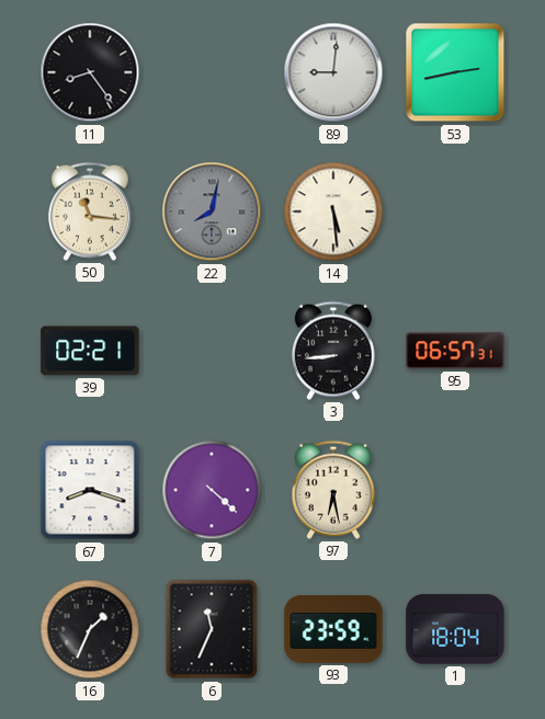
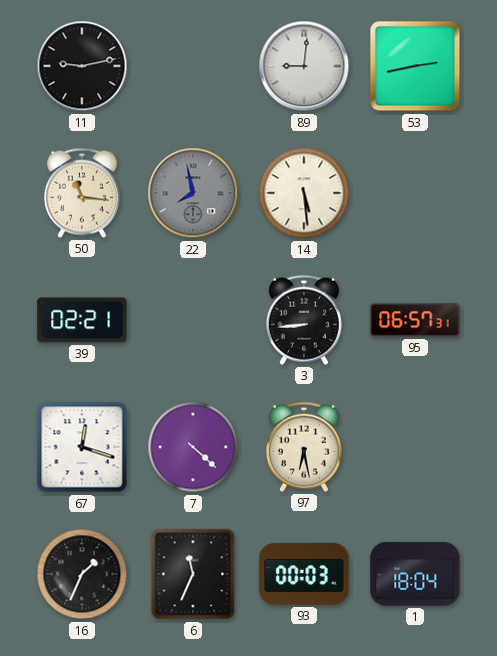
11: 8:24 -> 9:13
22: 8:02 -> 7:58
67: 8:18 -> 12:18
93: 23:59 -> 00:03
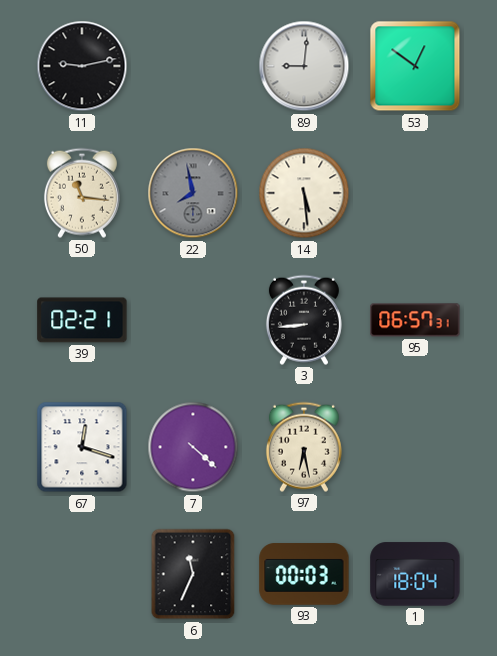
53: 2:43 -> 12:51
16: 1:34 -> none
